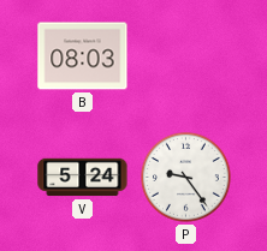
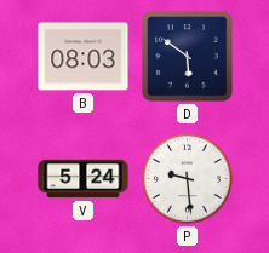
D: none -> 5:51
P: 9:24 -> 9:29
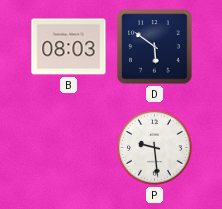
V: 5:24 -> none
